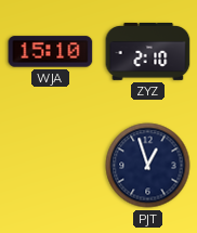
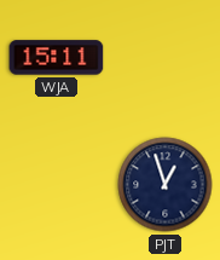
WJA: 15:10 -> 15:11
ZYZ: 2:10 -> none
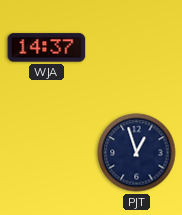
WJA: 15:11 -> 14:37
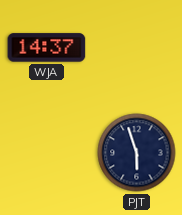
PJT: 12:57 -> 5:57
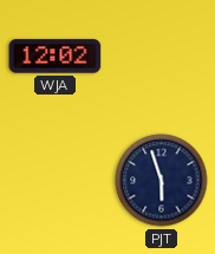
WJA: 14:37 -> 12:02
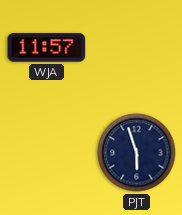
WJA: 12:02 -> 11:57
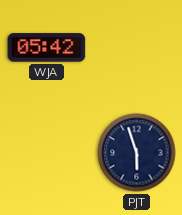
WJA: 11:57 -> 05:42
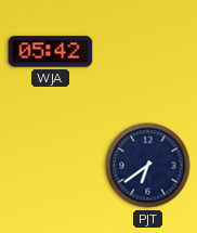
PJT: 5:57 -> 6:39
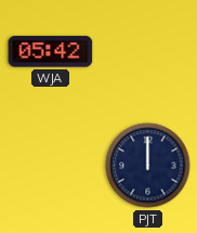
PJT: 6:39 -> 12:00
